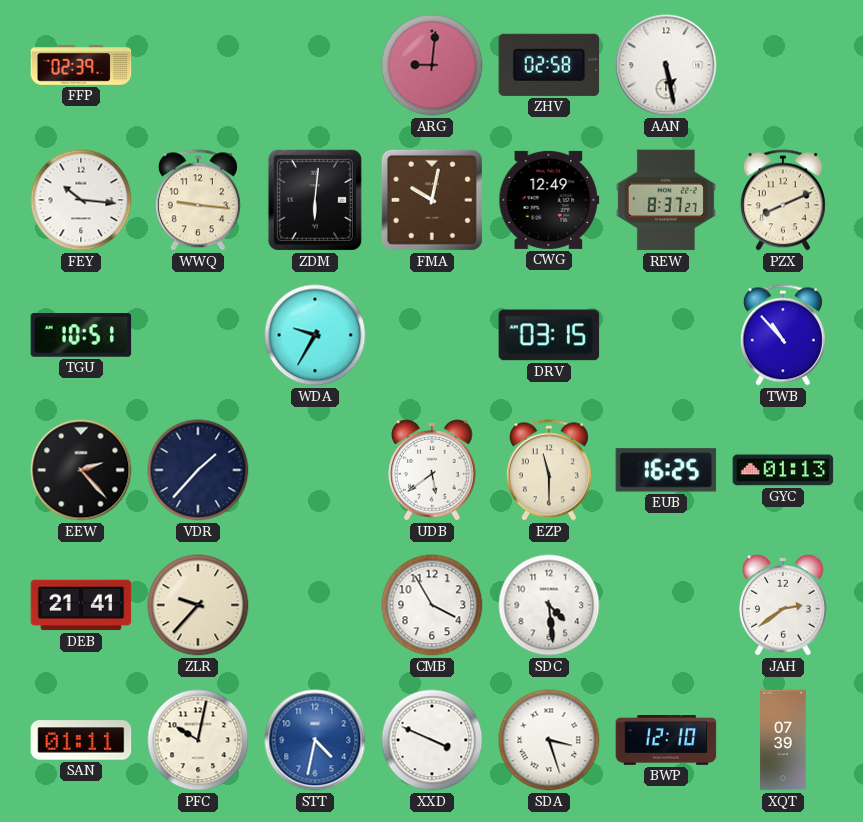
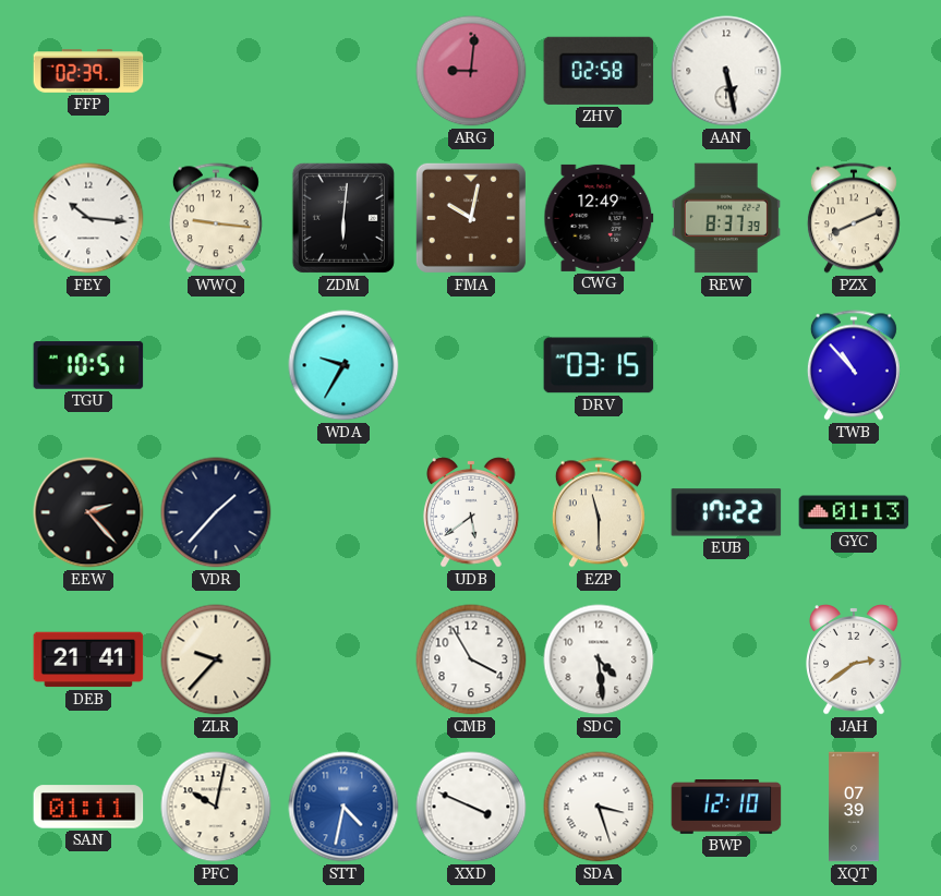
REW: 8:37:27 -> 8:37:39
EUB: 16:25 -> 17:22
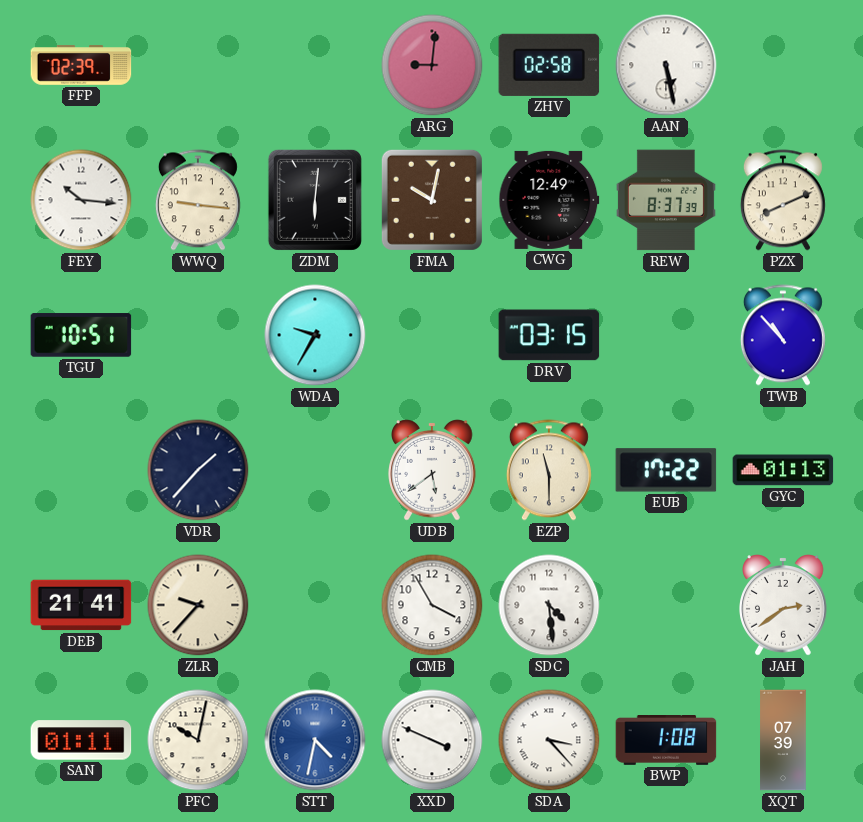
EEW: 2:23 -> none
SDA: 3:27 -> 3:23
BWP: 12:10 -> 1:08
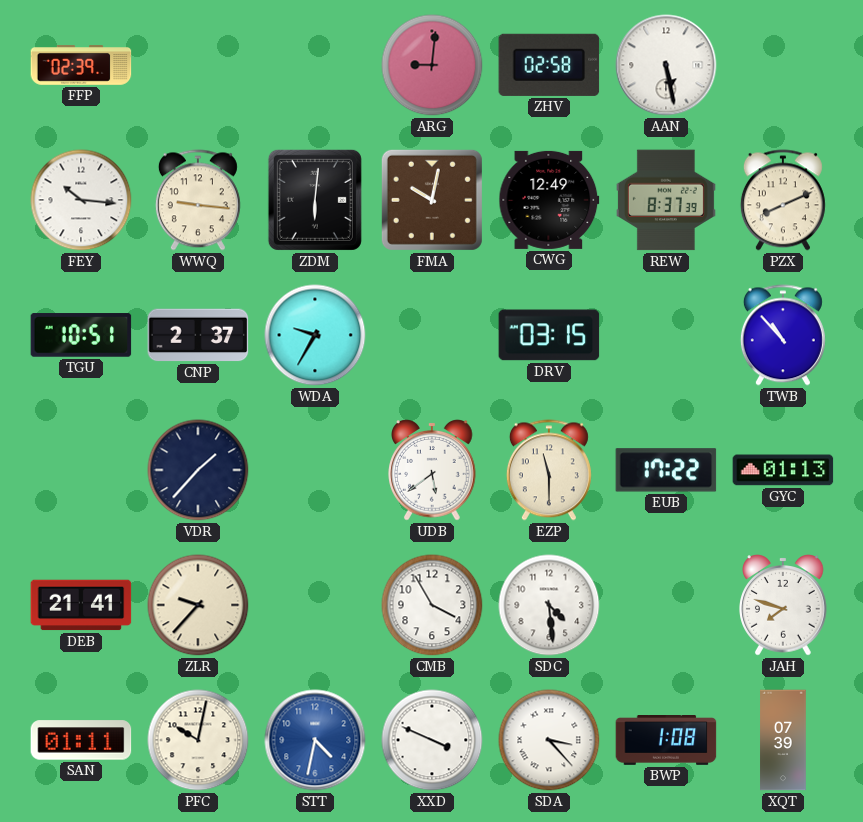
CNP: none -> 2:37
JAH: 2:39 -> 7:48
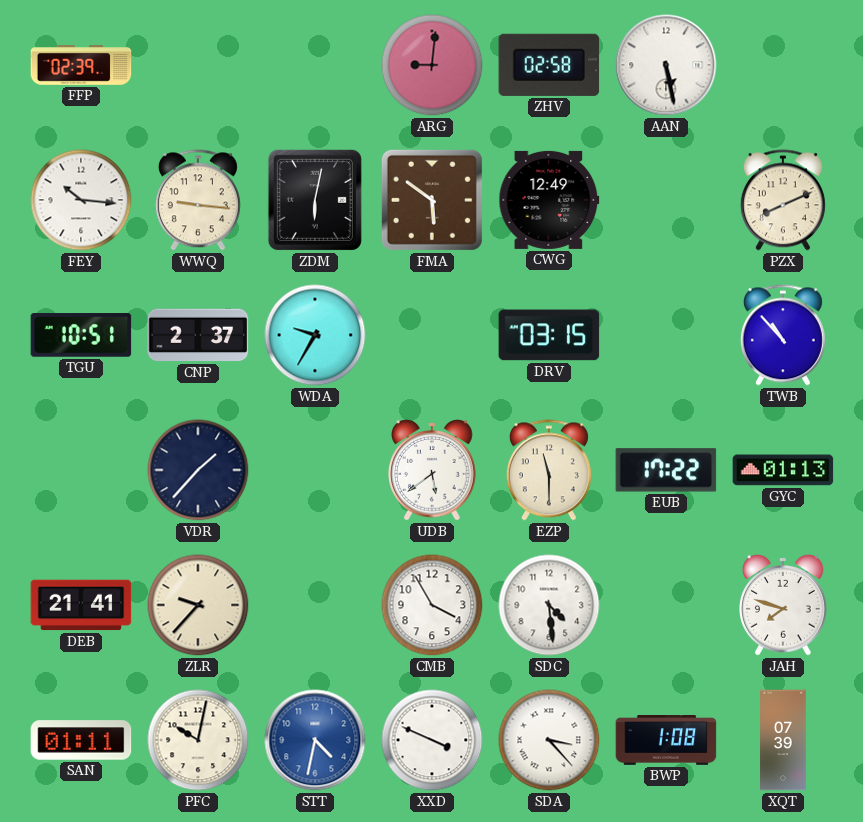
ZDM: 6:01 -> 6:02
FMA: 10:02 -> 5:51
REW: 8:37 -> none
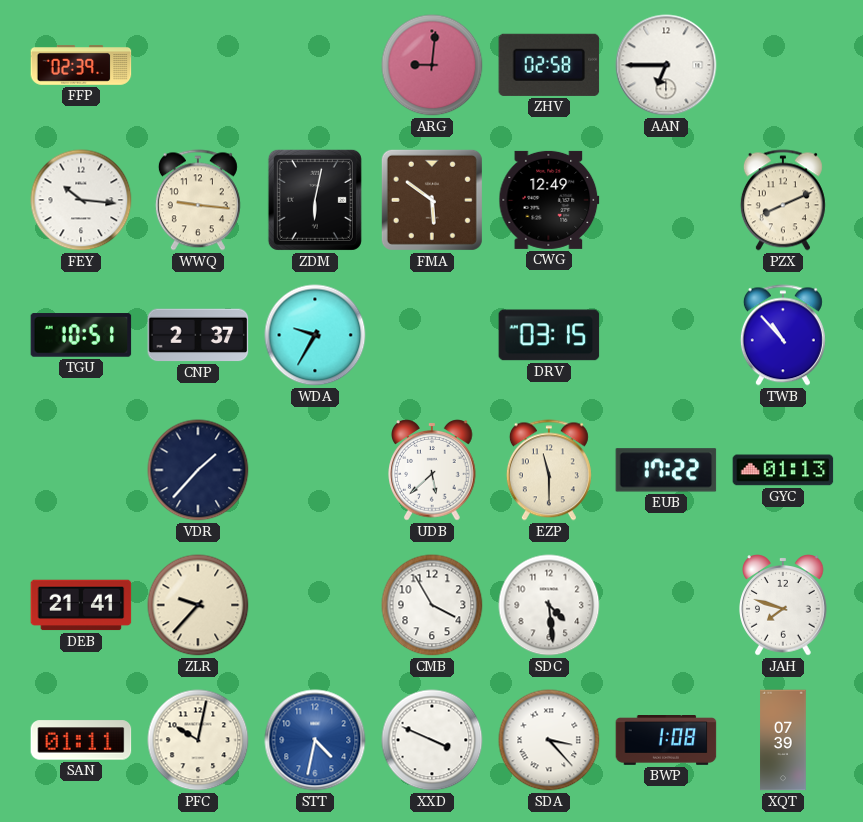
AAN: 5:28 -> 6:45
UDB: 5:39 -> 5:38
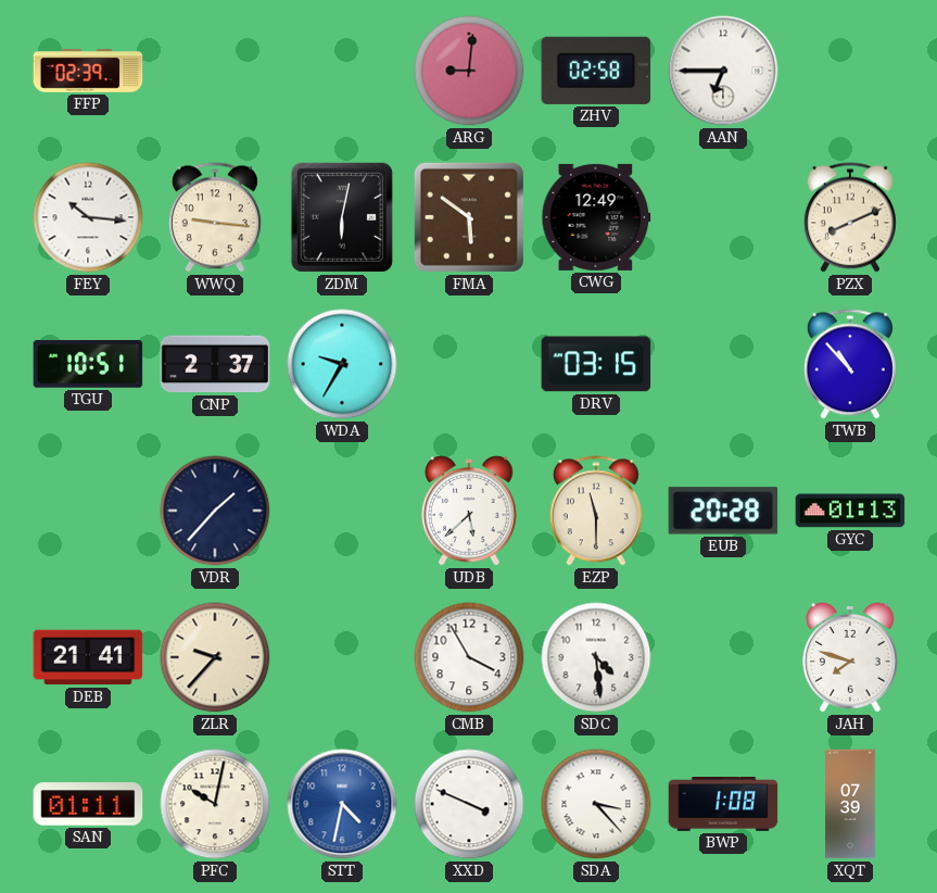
EUB: 17:22 -> 20:28
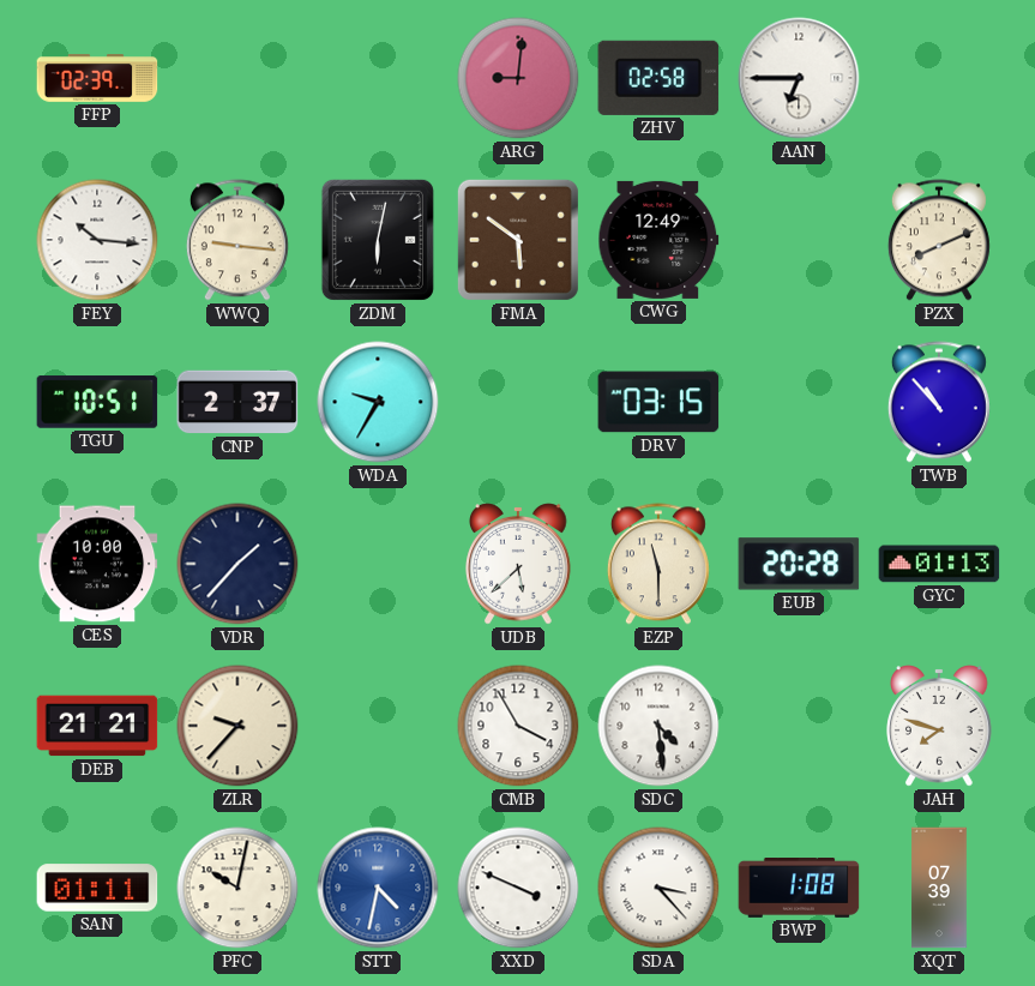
CES: none -> 10:00
DEB: 21:41 -> 21:21
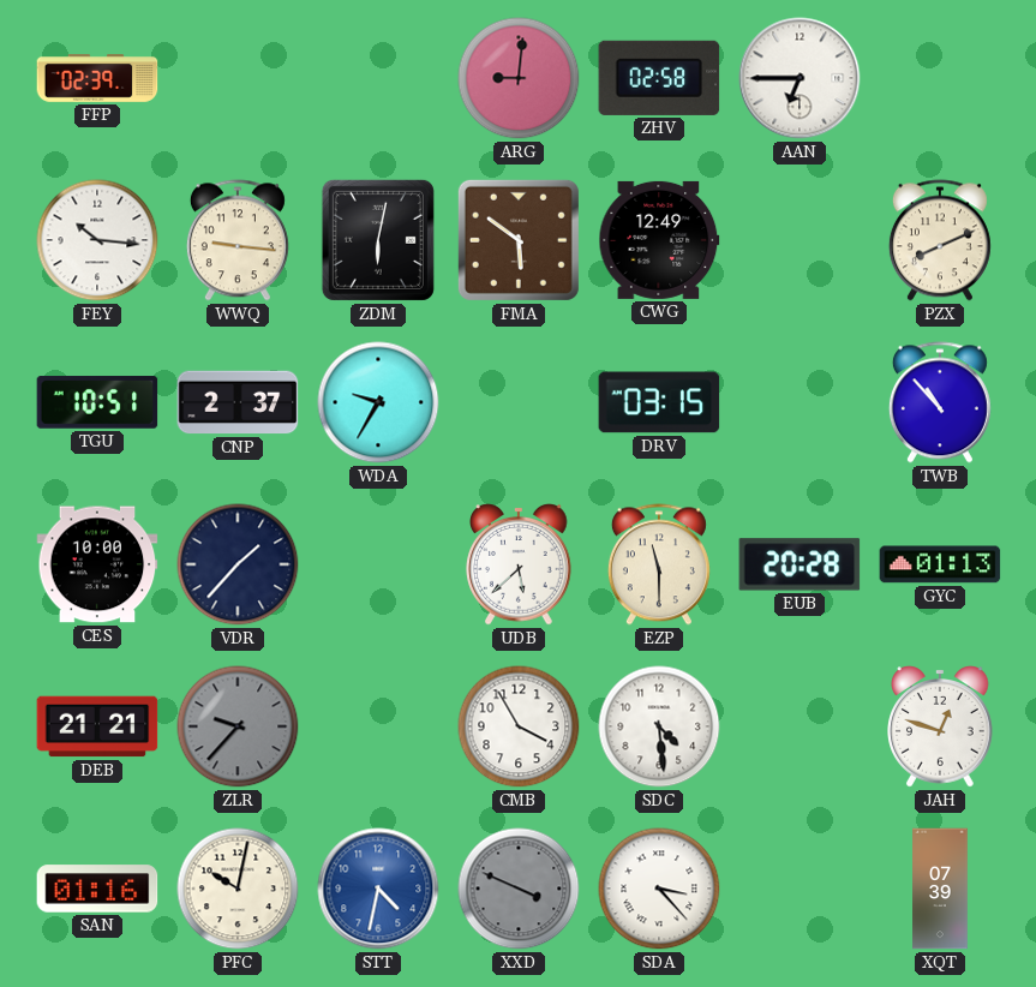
ZLR dial: cream -> grey
JAH: 7:48 -> 12:48
SAN: 01:11 -> 01:16
XXD dial: white -> grey
BWP: 1:08 -> none
